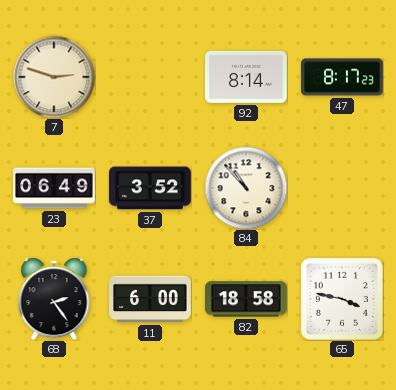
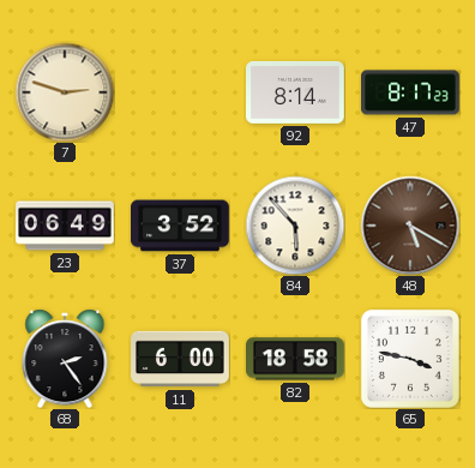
84: 10:53 -> 5:53
48: none -> 5:20
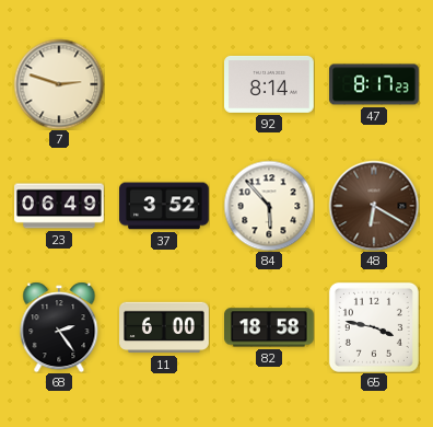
48: 5:20 -> 6:20
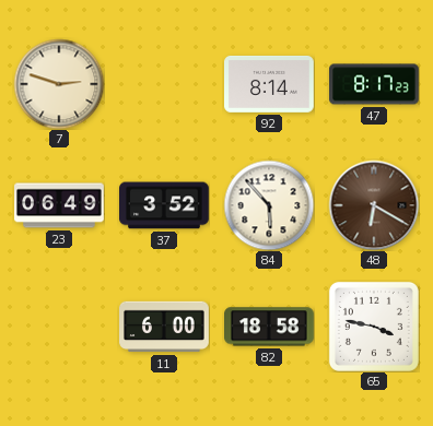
68: 2:24 -> none
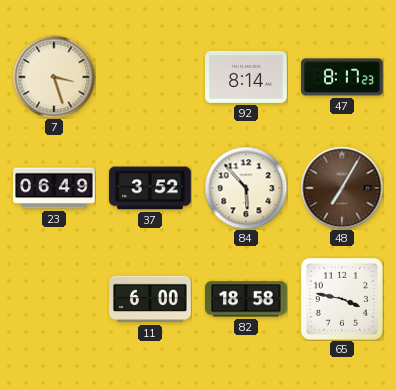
7: 2:48 -> 3:27
48: 6:20 -> 7:05
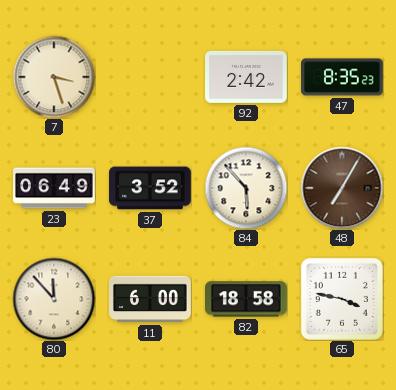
92: 8:14 -> 2:42
47: 8:17 -> 8:35
80: none -> 11:53
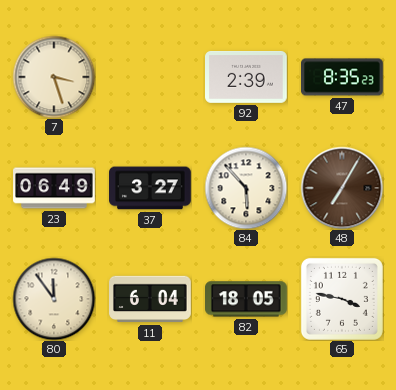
92: 2:42 -> 2:39
37: 3:52 -> 3:27
80: 11:53 -> 11:54
11: 6:00 -> 6:04
82: 18:58 -> 18:05
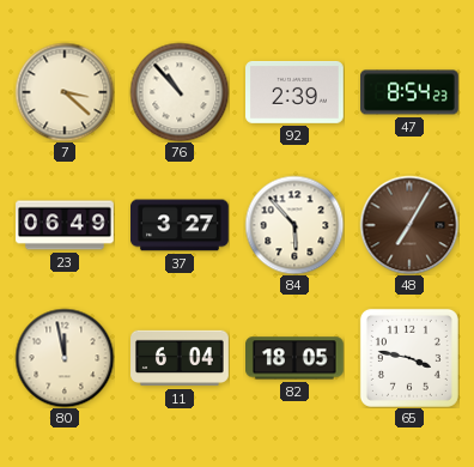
7: 3:27 -> 3:22
76: none -> 10:53
47: 8:35 -> 8:54
80: 11:54 -> 11:58
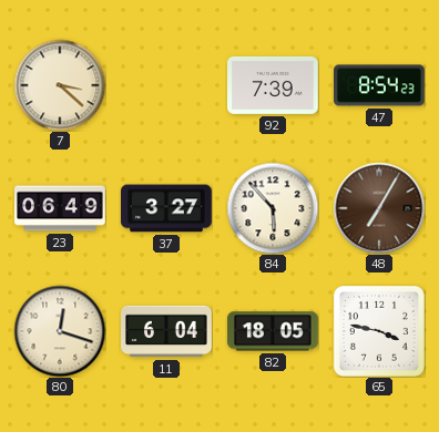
76: 10:53 -> none
92: 2:39 -> 7:39
80: 11:58 -> 12:18
